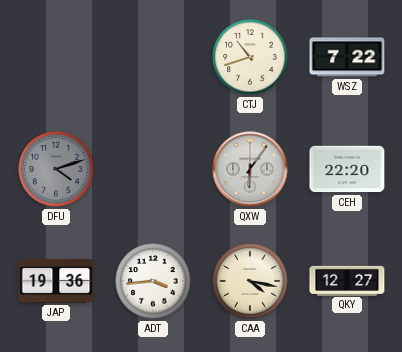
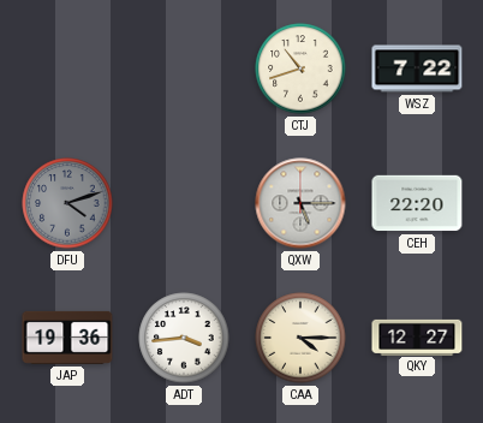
QXW: 6:06 -> 5:15
CAA: 4:17 -> 4:15
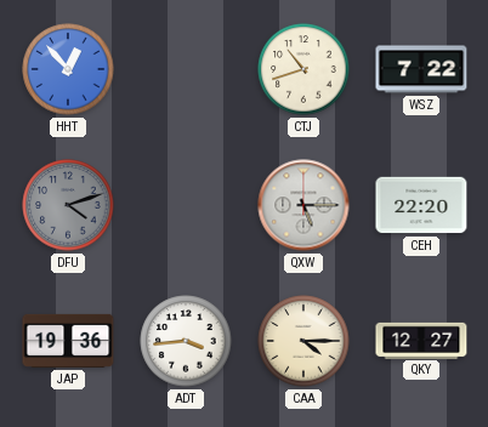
HHT: none -> 12:53
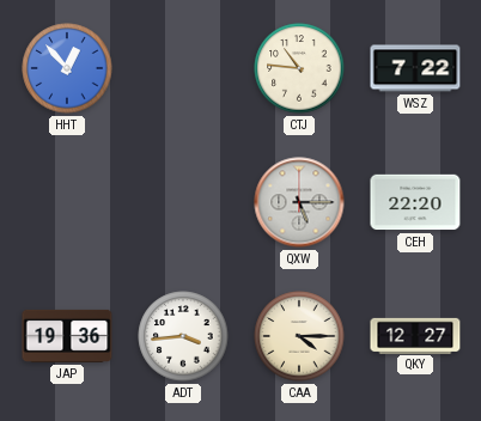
CTJ: 10:42 -> 10:46
DFU: 4:12 -> none
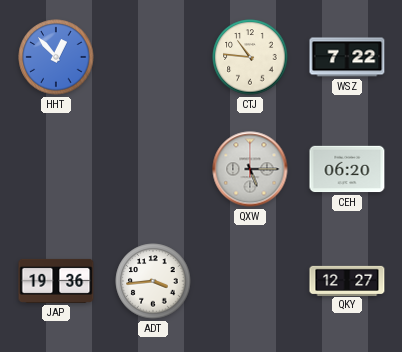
CEH: 22:20 -> 06:20
CAA: 4:15 -> none
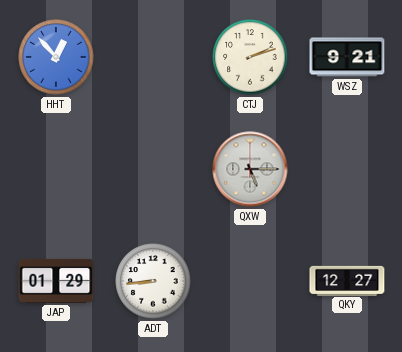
CTJ: 10:46 -> 2:12
WSZ: 7:22 -> 9:21
CEH: 06:20 -> none
JAP: 19:36 -> 01:29
ADT: 3:44 -> 8:44
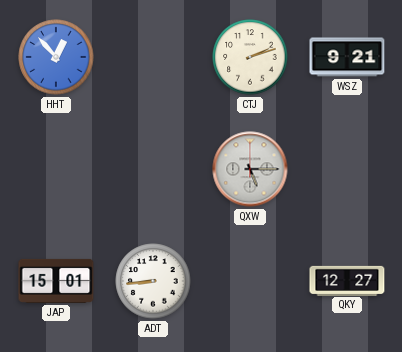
JAP: 01:29 -> 15:01
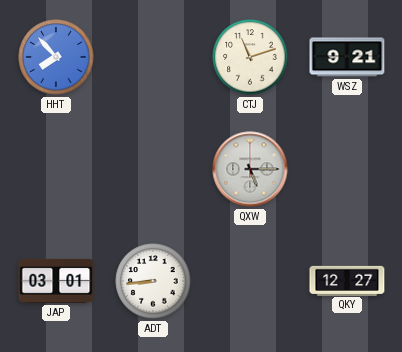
HHT: 12:53 -> 7:53
CTJ: 2:12 -> 11:12
JAP: 15:01 -> 03:01
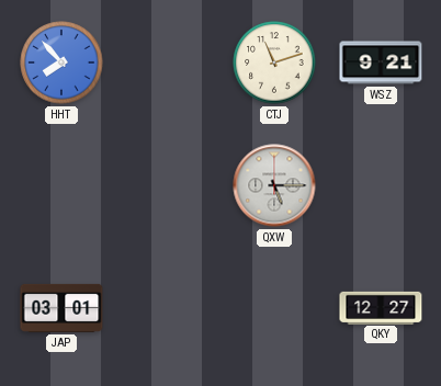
ADT: 8:44 -> none
